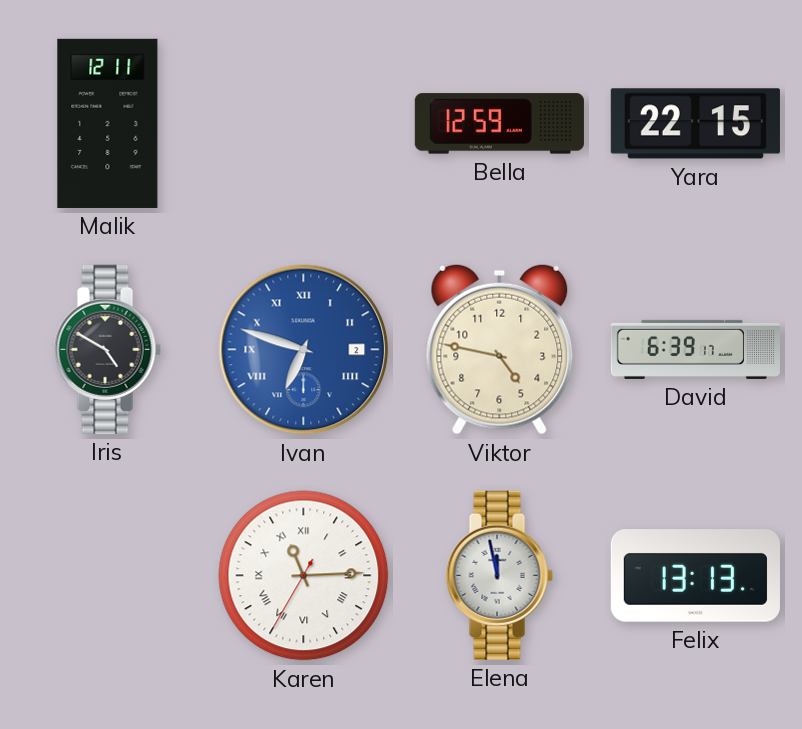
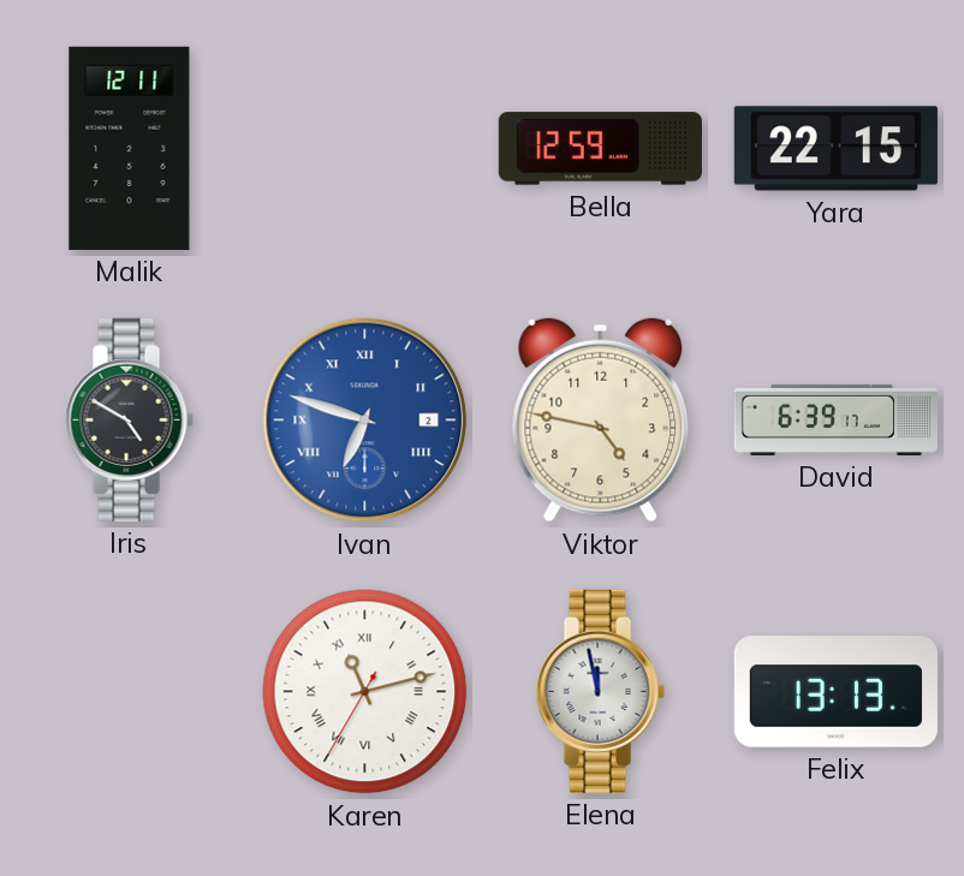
Karen: 11:14 -> 11:12
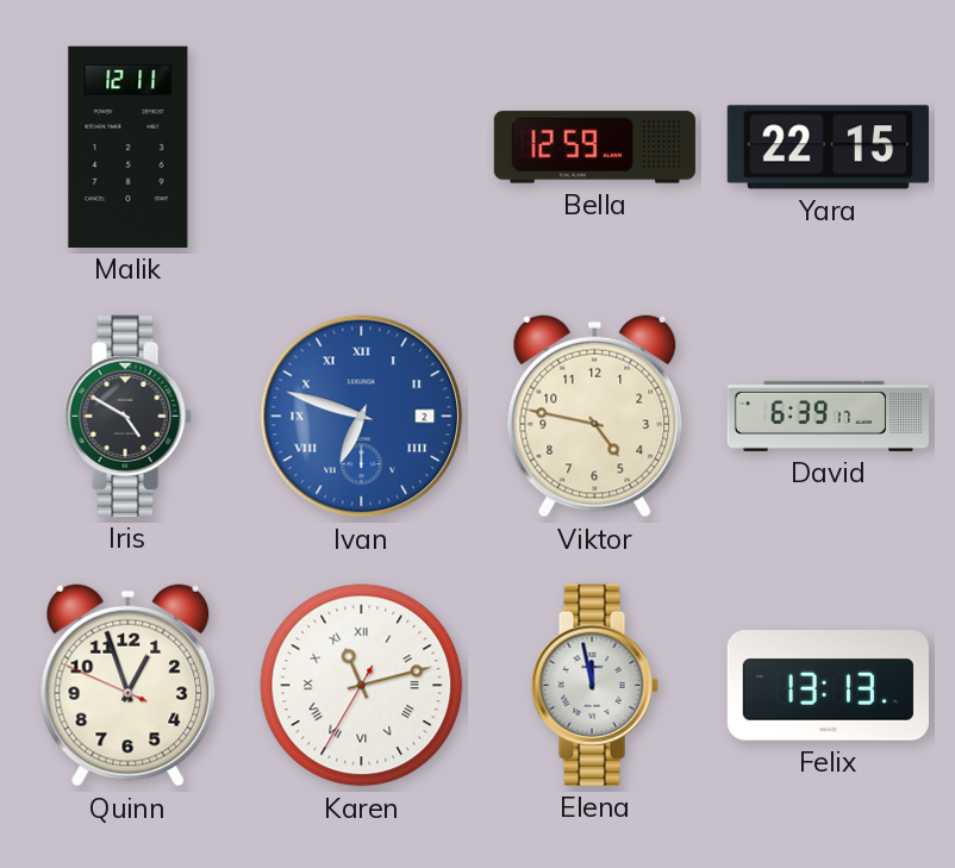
Quinn: none -> 12:56
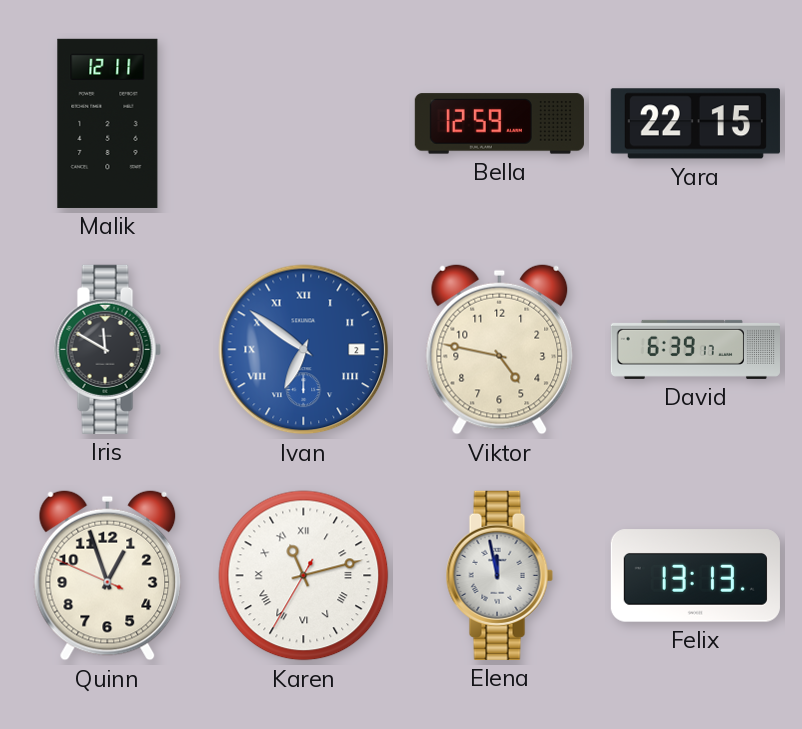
Iris: 4:50 -> 11:50
Ivan: 6:48 -> 6:51
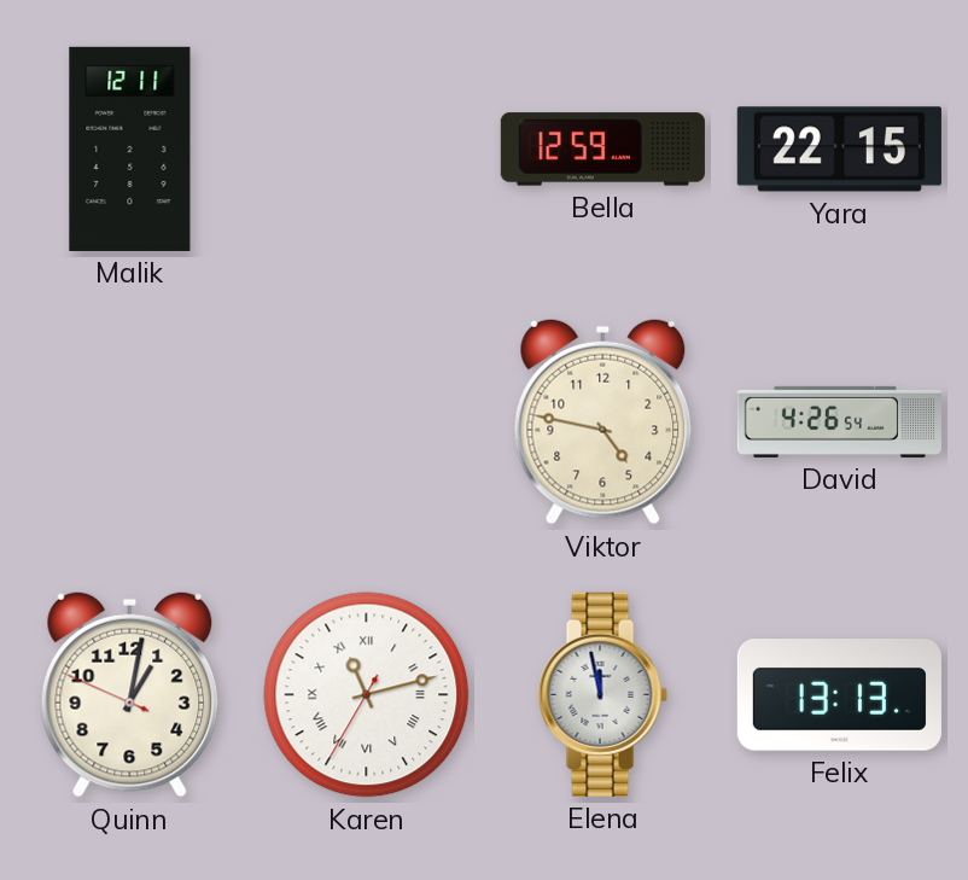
Iris: 11:50 -> none
Ivan: 6:51 -> none
David: 6:39 -> 4:26
Quinn: 12:56 -> 1:01
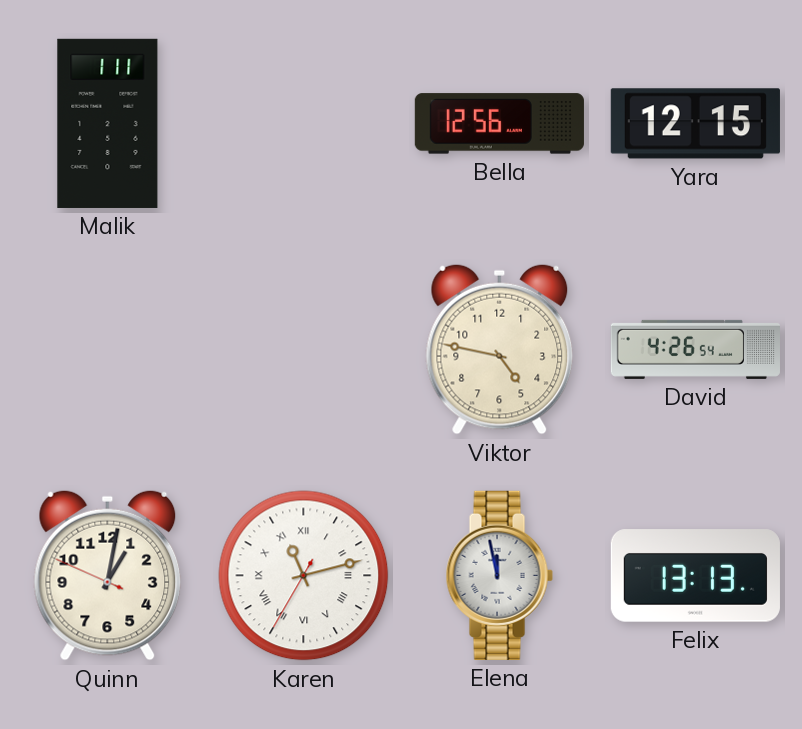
Malik: 12:11 -> 1:11
Bella: 12:59 -> 12:56
Yara: 22:15 -> 12:15
